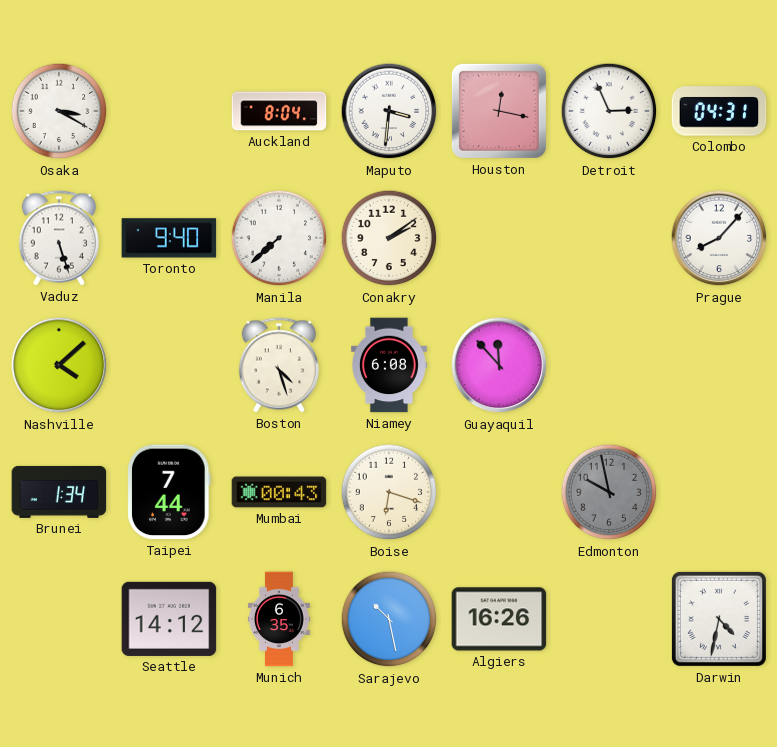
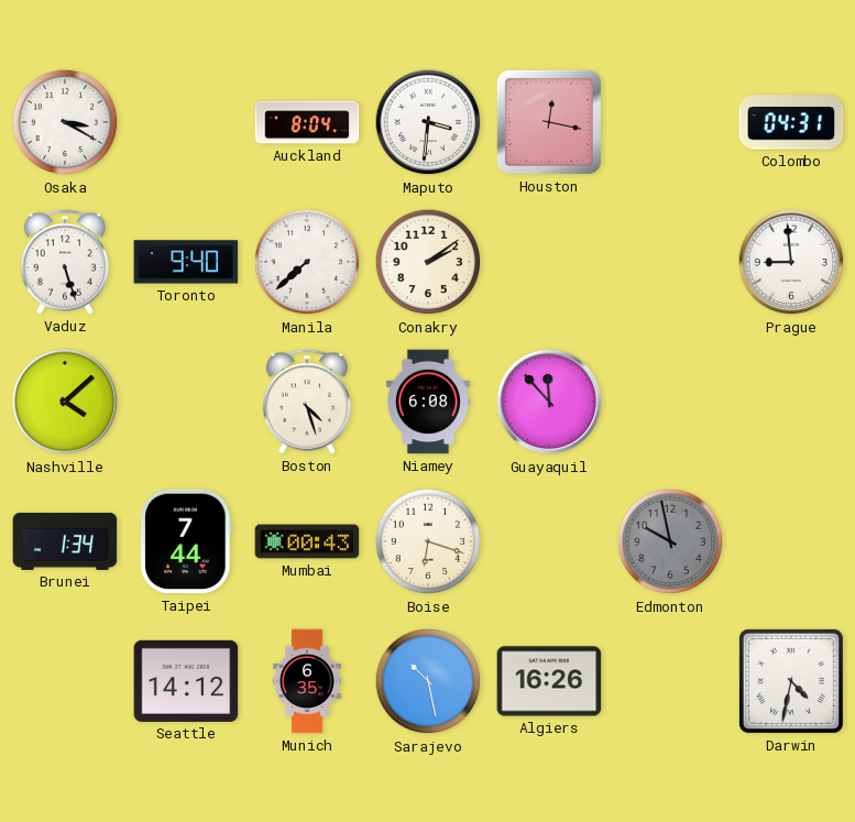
Detroit: 2:56 -> none
Prague: 8:07 -> 8:59
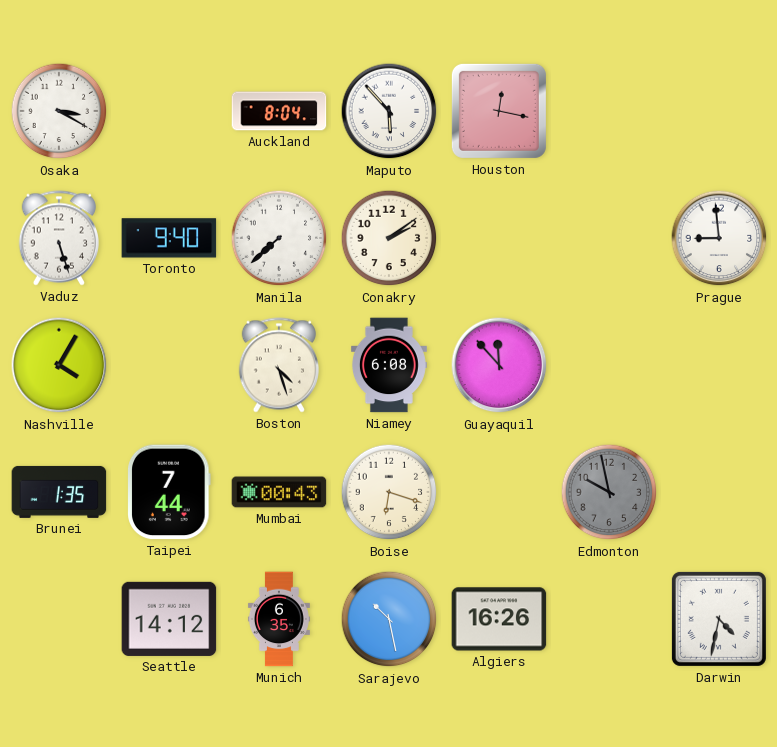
Maputo: 3:31 -> 5:53
Colombo: 04:31 -> none
Nashville: 4:08 -> 4:05
Brunei: 1:34 -> 1:35
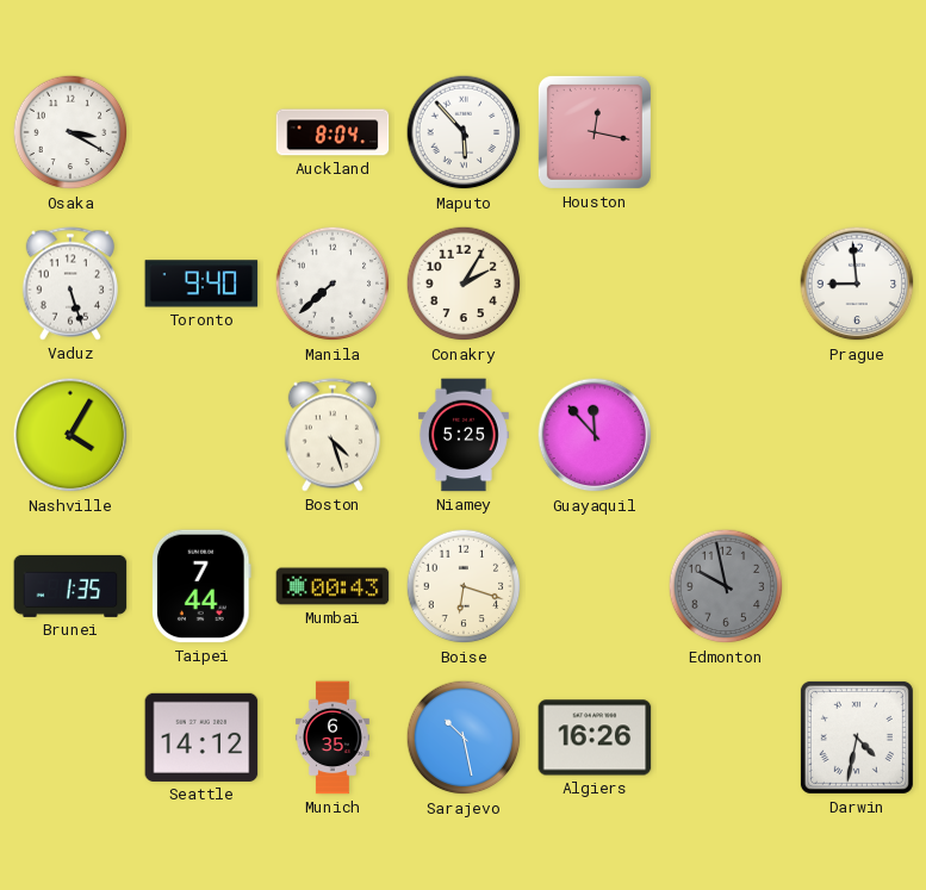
Conakry: 2:09 -> 2:05
Niamey: 6:08 -> 5:25
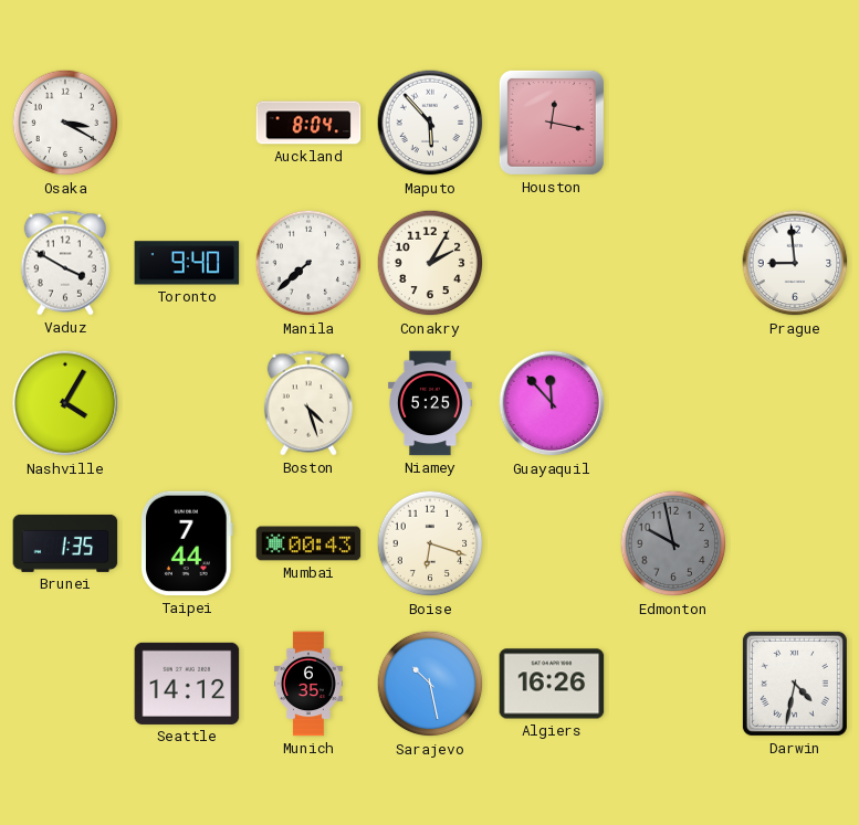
Vaduz: 5:27 -> 3:50
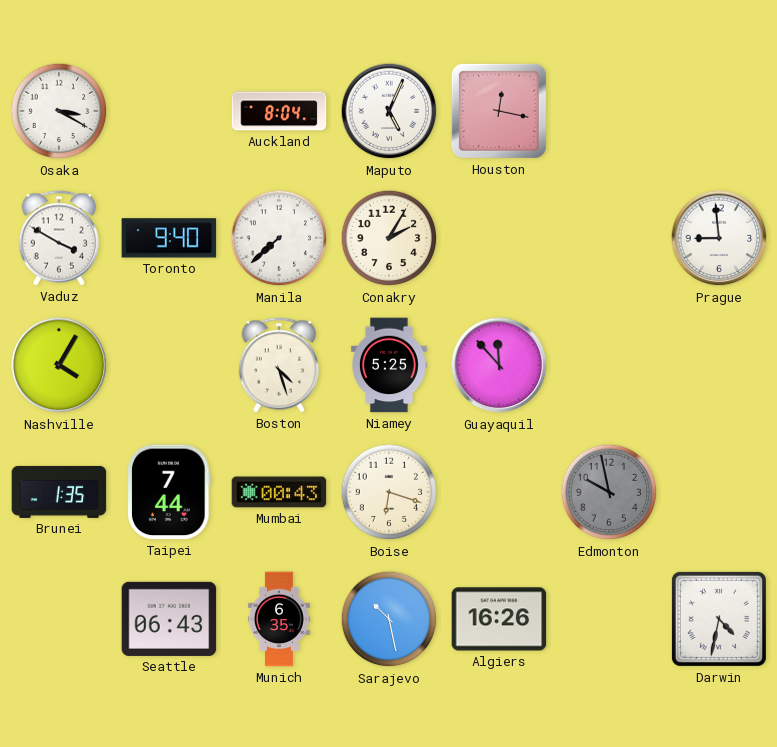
Maputo: 5:53 -> 5:04
Seattle: 14:12 -> 06:43
